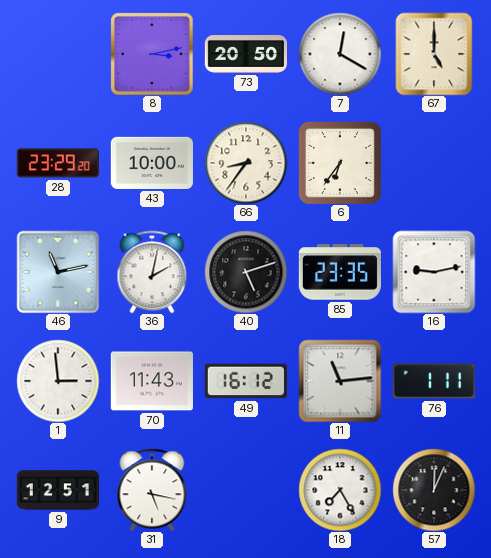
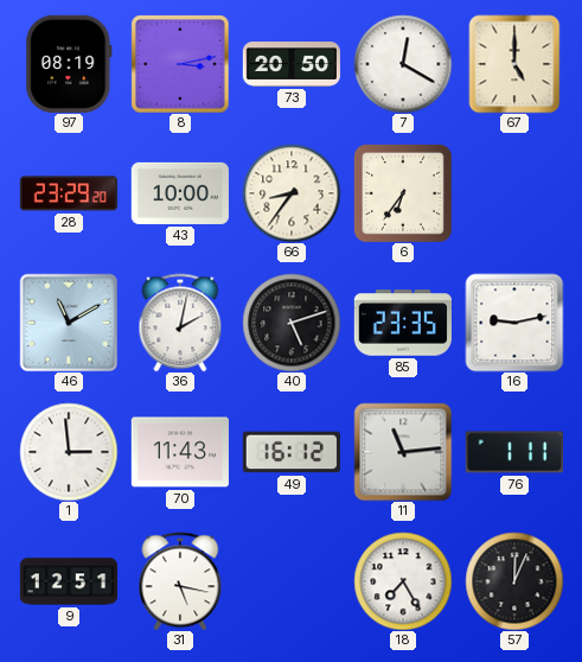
97: none -> 08:19
46: 11:13 -> 11:10
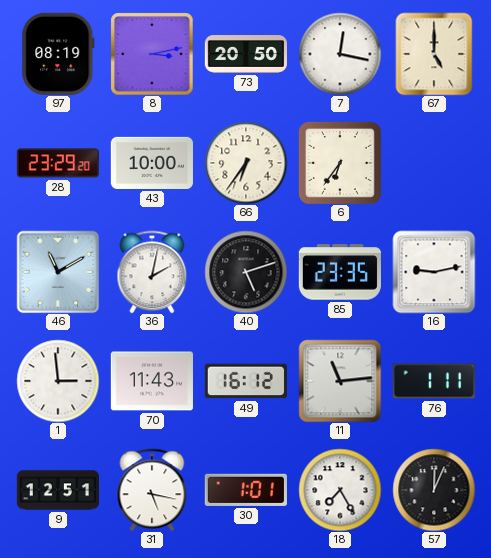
7: 12:20 -> 12:17
66: 8:36 -> 6:36
30: none -> 1:01
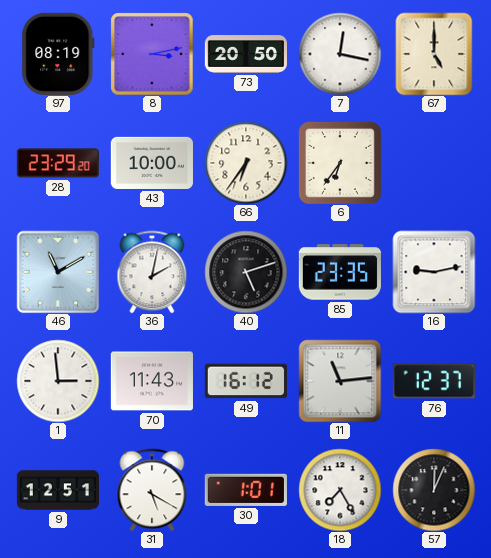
76: 1:11 -> 12:37
31: 5:17 -> 5:20
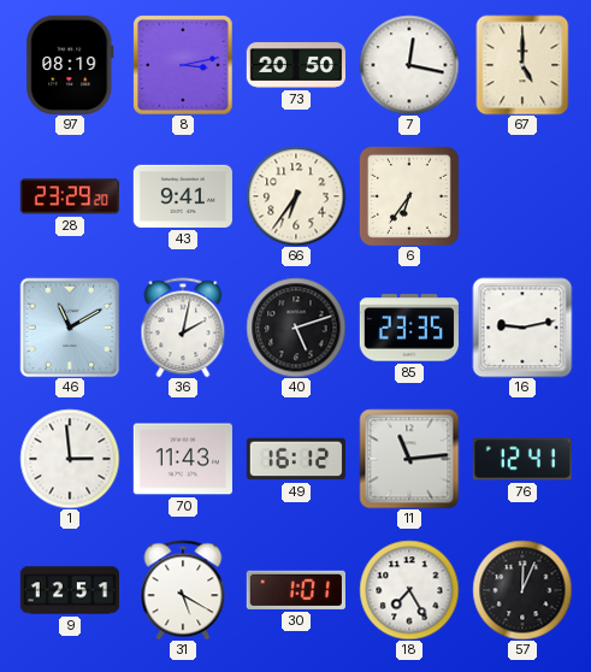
43: 10:00 -> 9:41
76: 12:37 -> 12:41
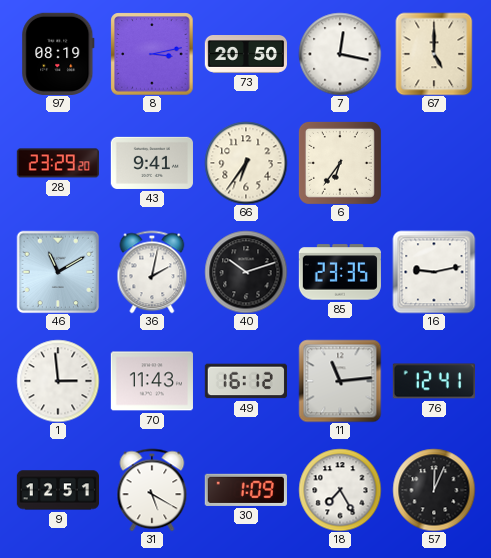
40: 5:12 -> 10:12
30: 1:01 -> 1:09
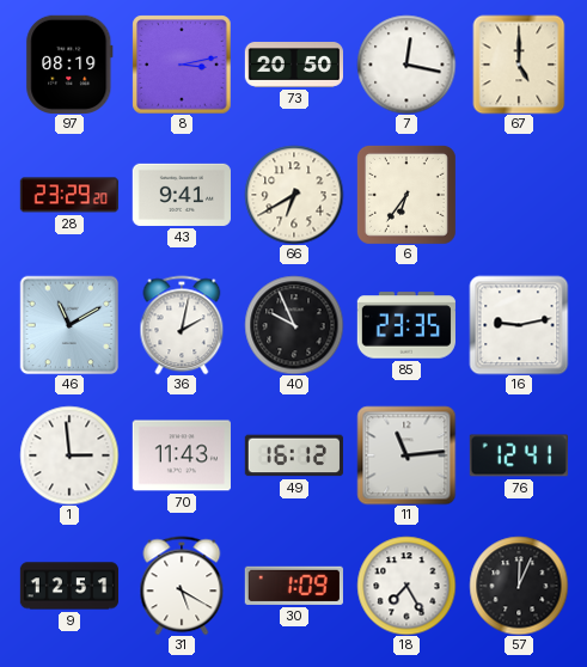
66: 6:36 -> 6:40
40: 10:12 -> 9:56
